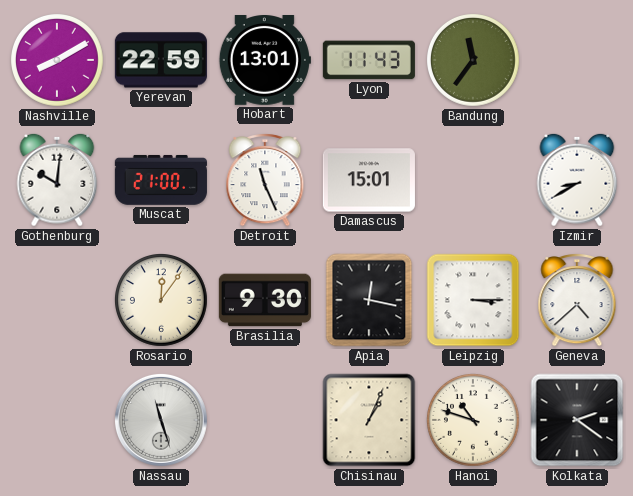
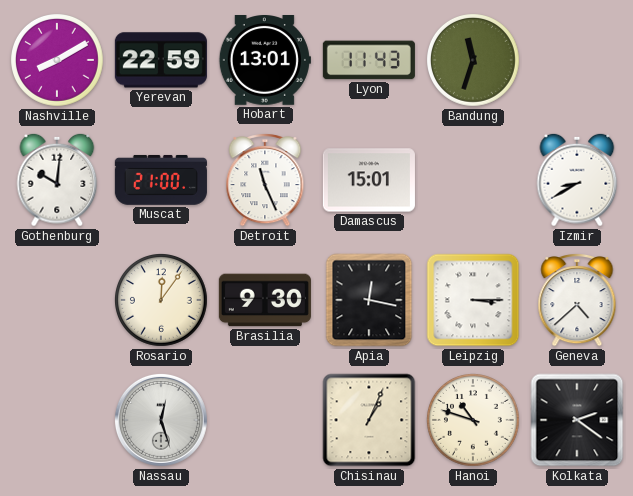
Bandung: 11:36 -> 11:33
Nassau: 11:27 -> 12:27
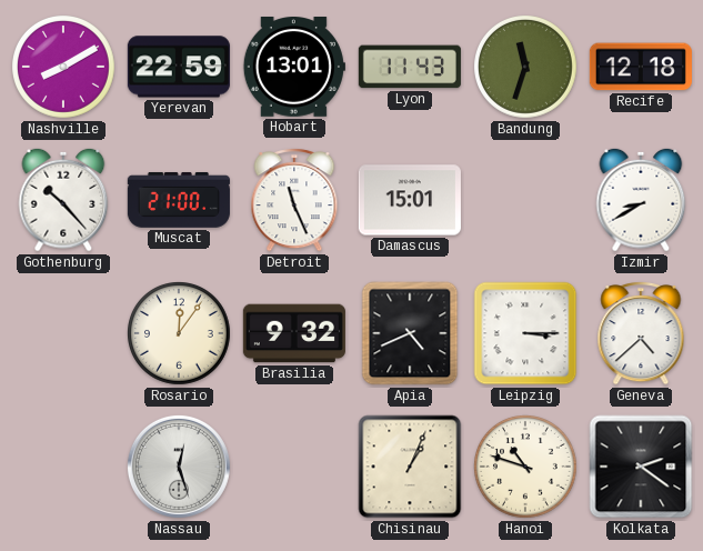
Recife: none -> 12:18
Gothenburg: 10:01 -> 10:23
Brasilia: 9:30 -> 9:32
Apia: 12:17 -> 4:41
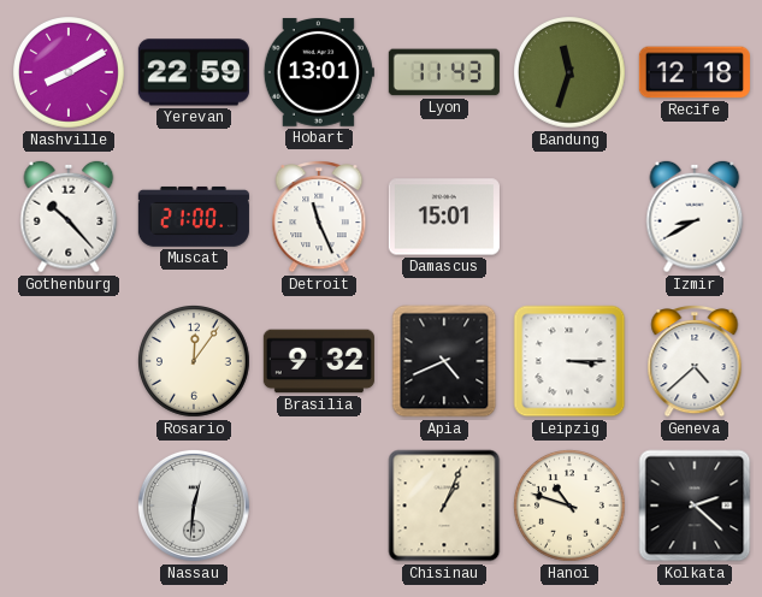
Nassau: 12:27 -> 12:31
Kolkata: 2:21 -> 2:22
